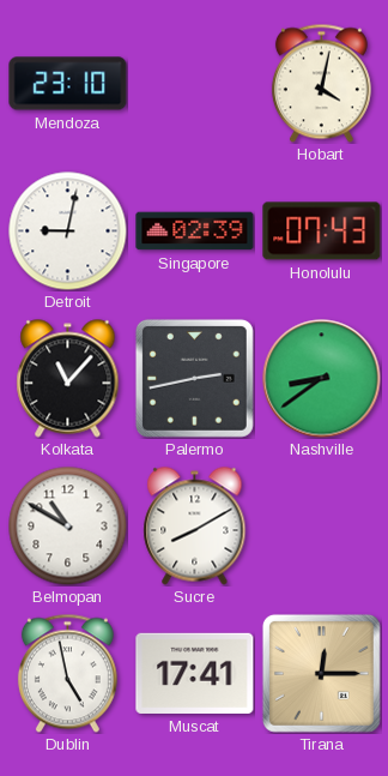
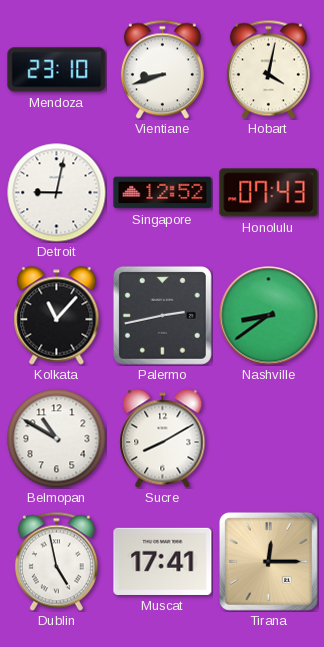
Vientiane: none -> 8:42
Singapore: 02:39 -> 12:52
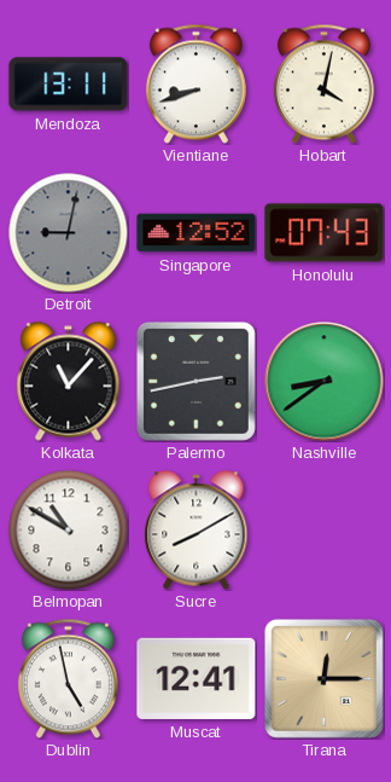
Mendoza: 23:10 -> 13:11
Detroit dial: white -> grey
Muscat: 17:41 -> 12:41
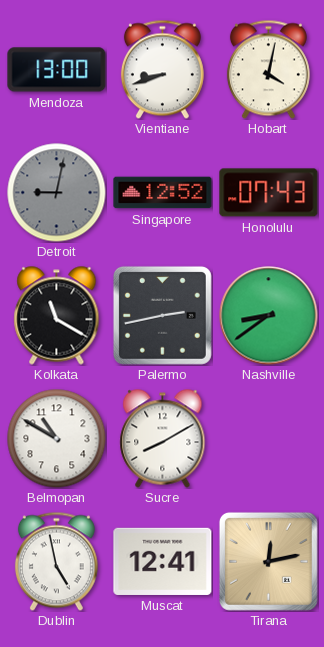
Mendoza: 13:11 -> 13:00
Kolkata: 11:07 -> 11:20
Tirana: 12:15 -> 12:13
